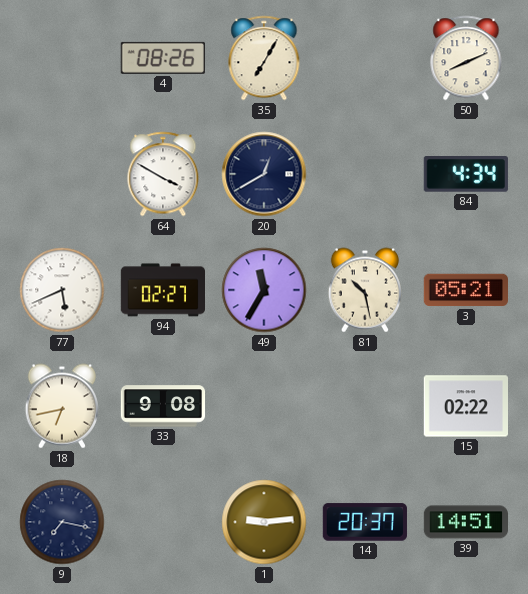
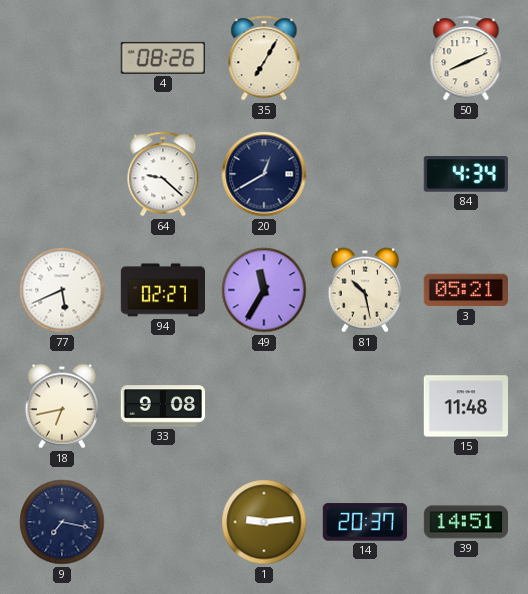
64: 3:50 -> 9:22
15: 02:22 -> 11:48
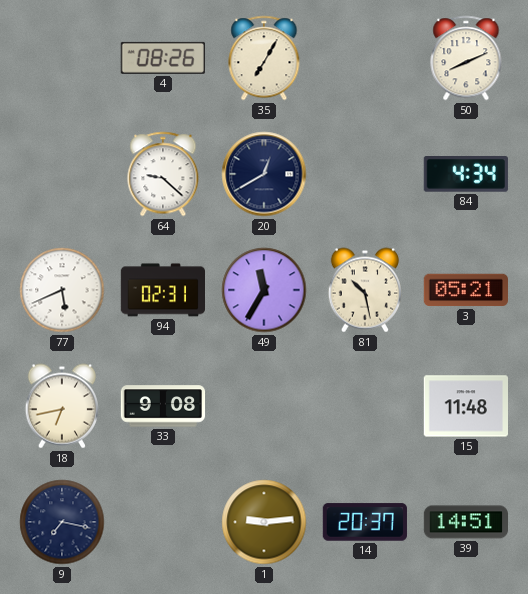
94: 02:27 -> 02:31
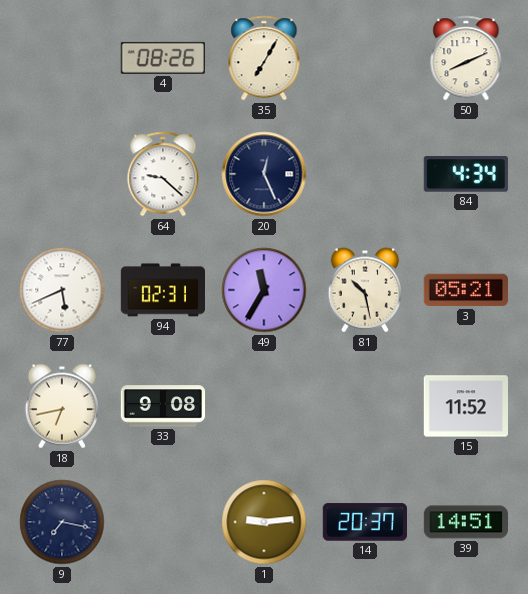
20: 12:40 -> 12:26
15: 11:48 -> 11:52
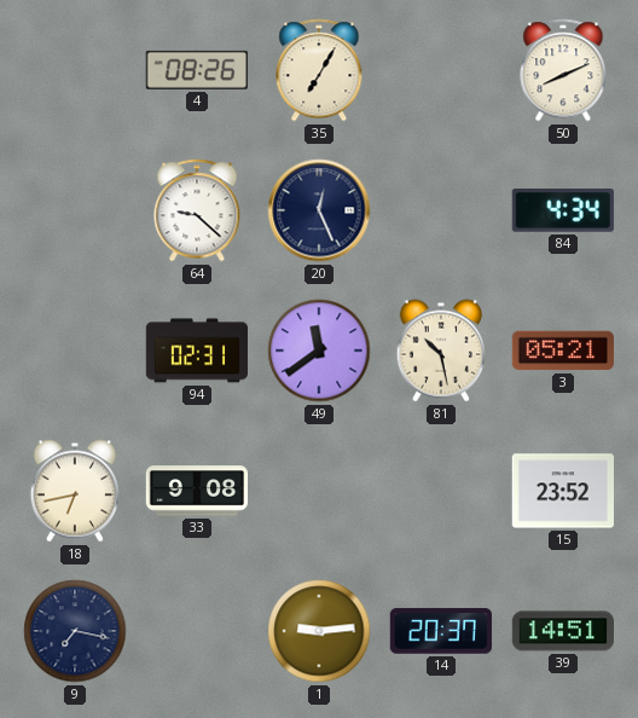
77: 5:41 -> none
49: 11:35 -> 11:39
15: 11:52 -> 23:52
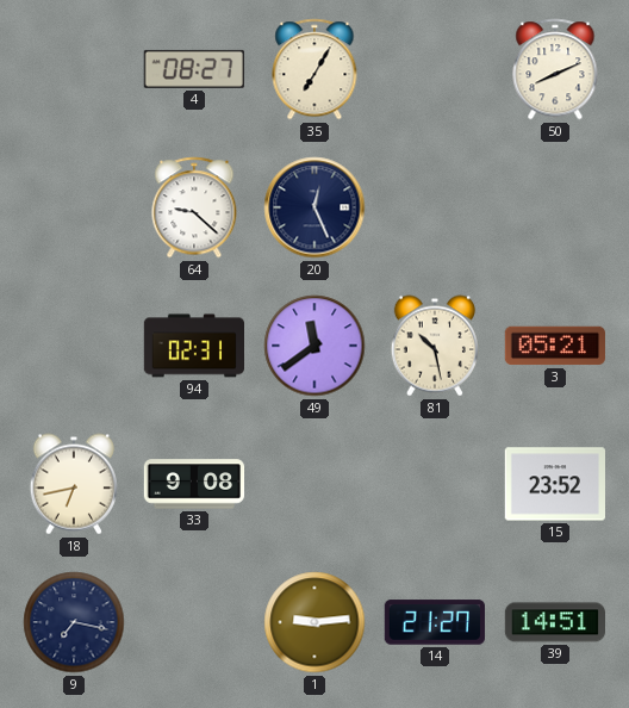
4: 08:26 -> 08:27
84: 4:34 -> none
14: 20:37 -> 21:27
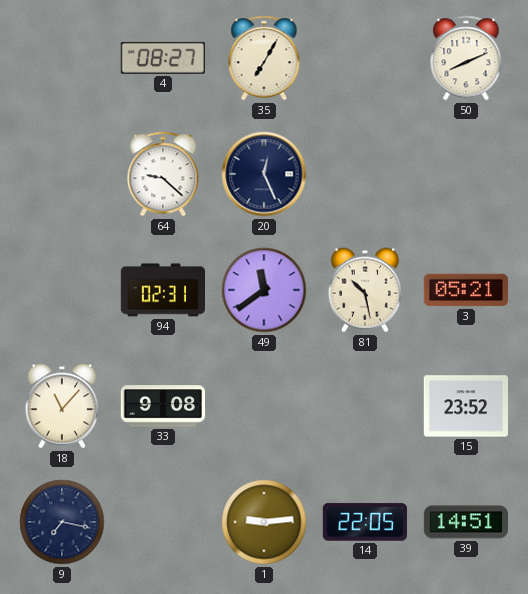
18: 6:43 -> 11:07
14: 21:27 -> 22:05
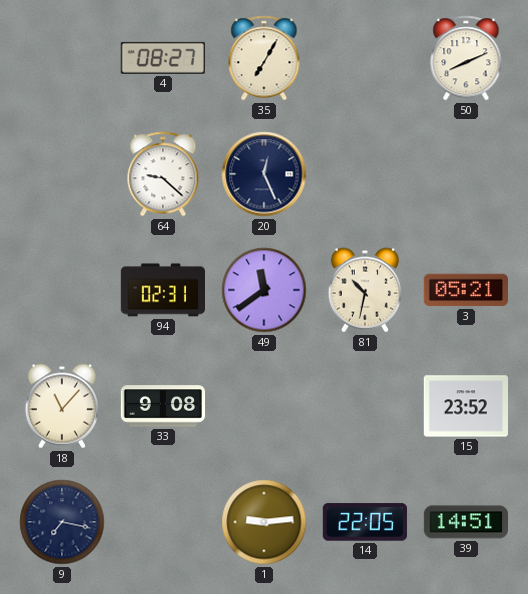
81: 10:28 -> 10:32
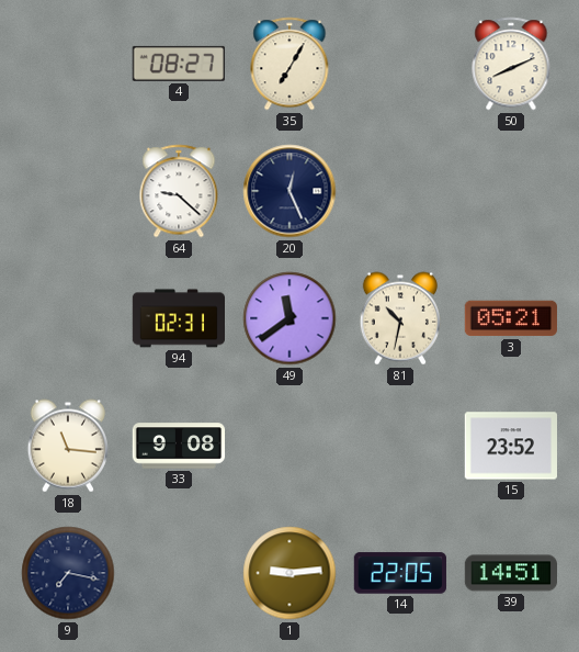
18: 11:07 -> 11:16
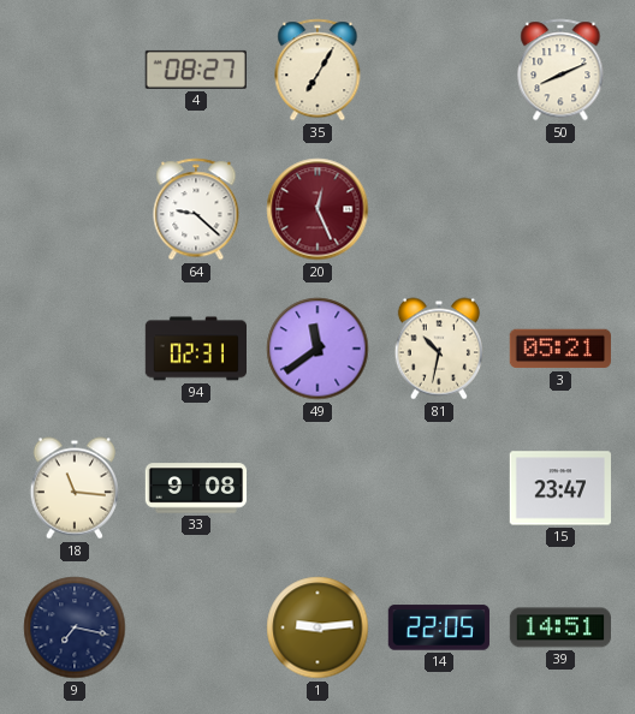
20 dial: navy -> burgundy
15: 23:52 -> 23:47
